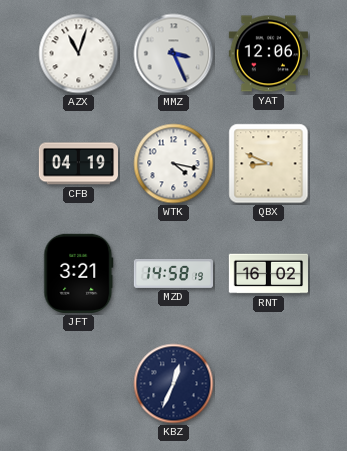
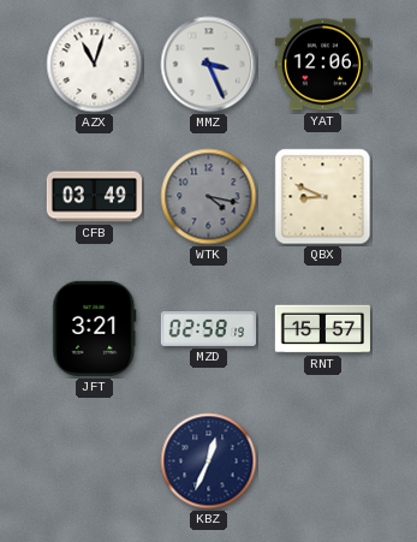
CFB: 04:19 -> 03:49
WTK dial: white -> grey
MZD: 14:58 -> 02:58
RNT: 16:02 -> 15:57
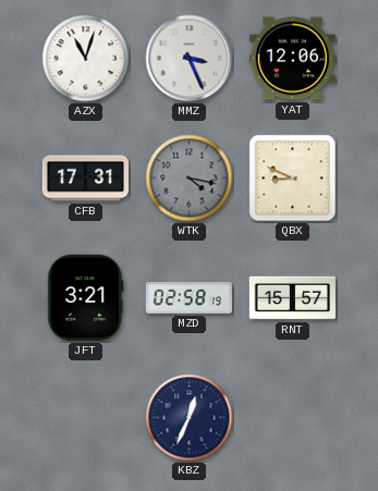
CFB: 03:49 -> 17:31
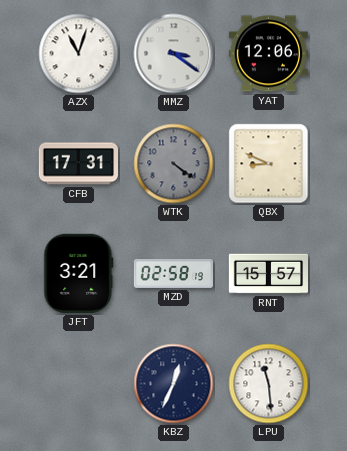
MMZ: 3:26 -> 3:21
WTK: 4:17 -> 4:21
LPU: none -> 11:29
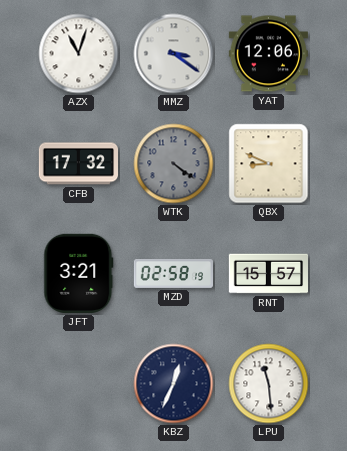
CFB: 17:31 -> 17:32
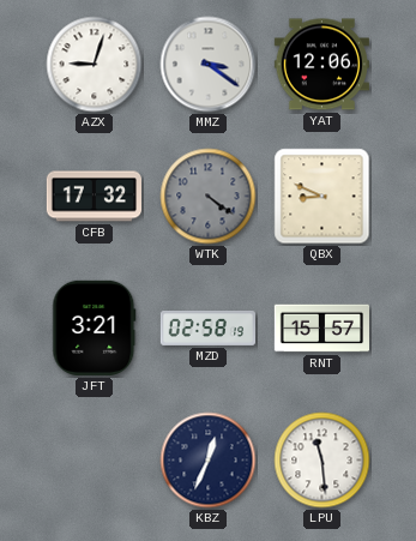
AZX: 11:03 -> 9:03
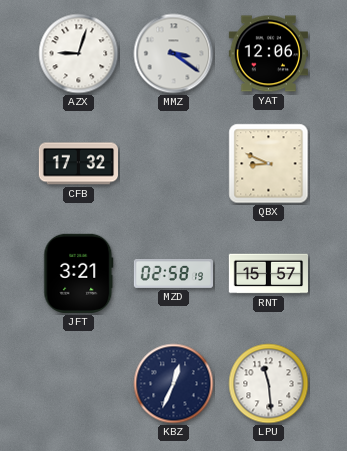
WTK: 4:21 -> none
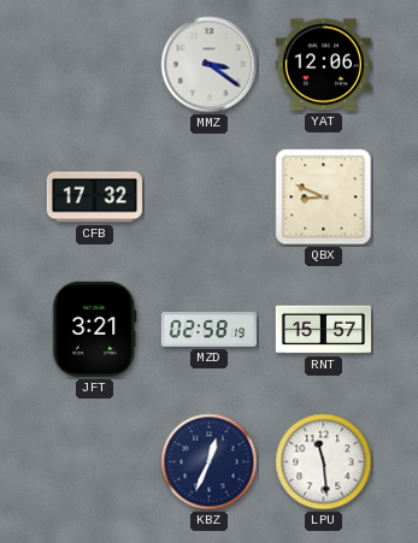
AZX: 9:03 -> none
